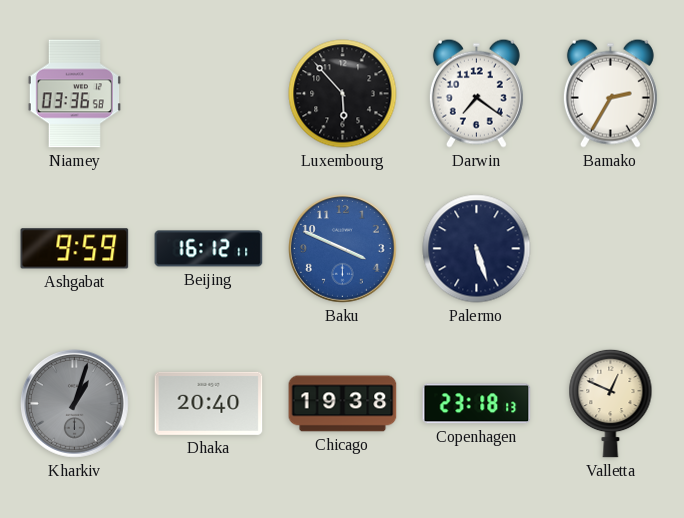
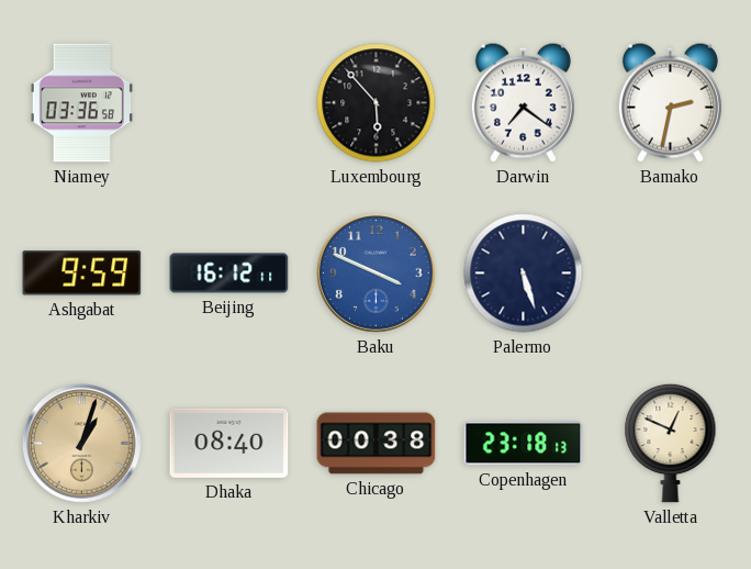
Bamako: 2:35 -> 2:32
Kharkiv dial: grey -> champagne
Dhaka: 20:40 -> 08:40
Chicago: 19:38 -> 00:38
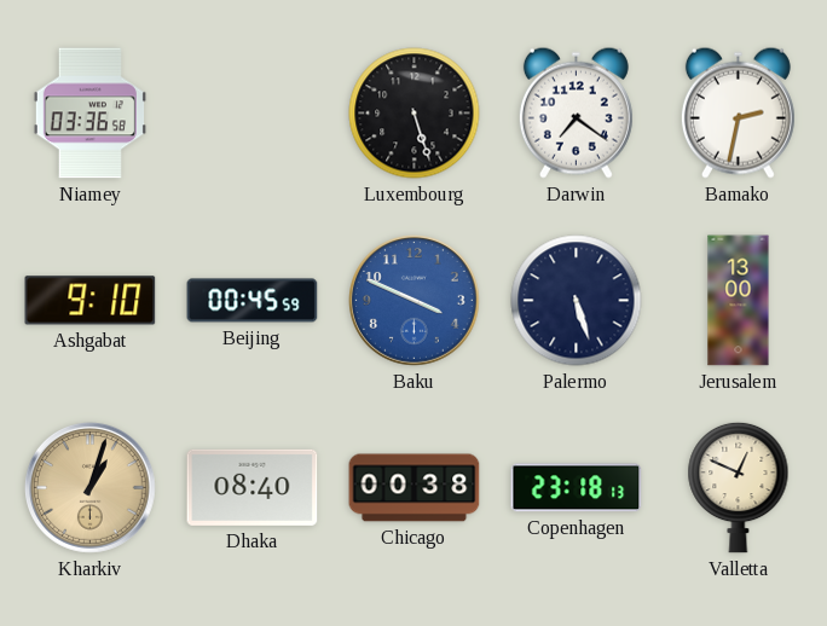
Luxembourg: 5:53 -> 5:27
Ashgabat: 9:59 -> 9:10
Beijing: 16:12 -> 00:45
Jerusalem: none -> 13:00
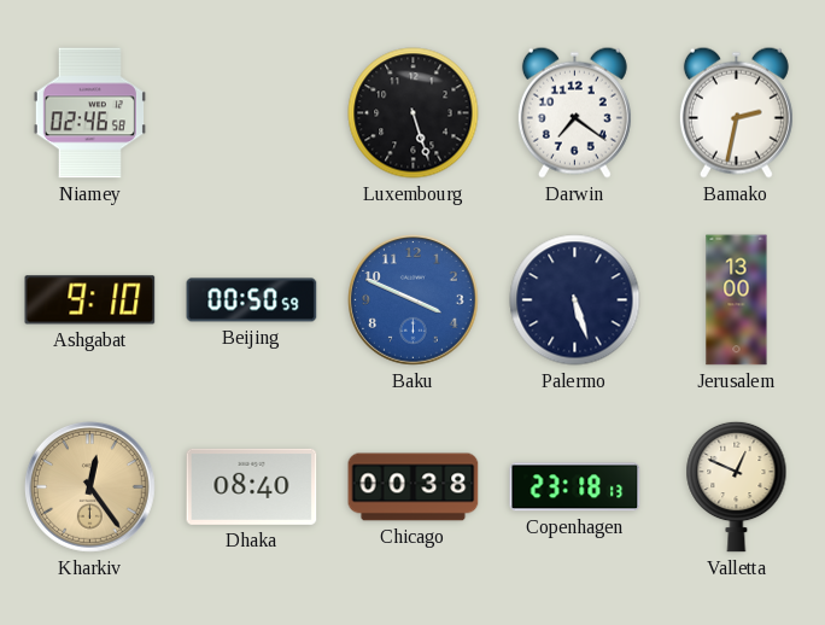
Niamey: 03:36 -> 02:46
Beijing: 00:45 -> 00:50
Kharkiv: 1:03 -> 12:24
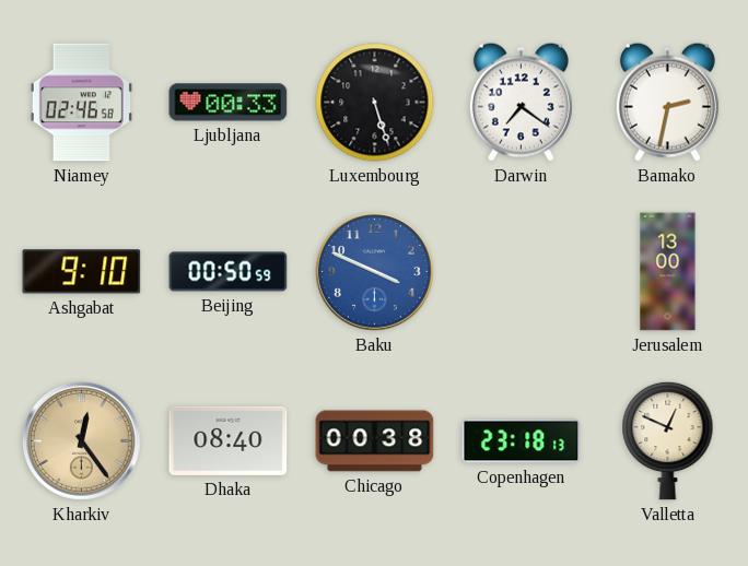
Ljubljana: none -> 00:33
Palermo: 5:27 -> none
